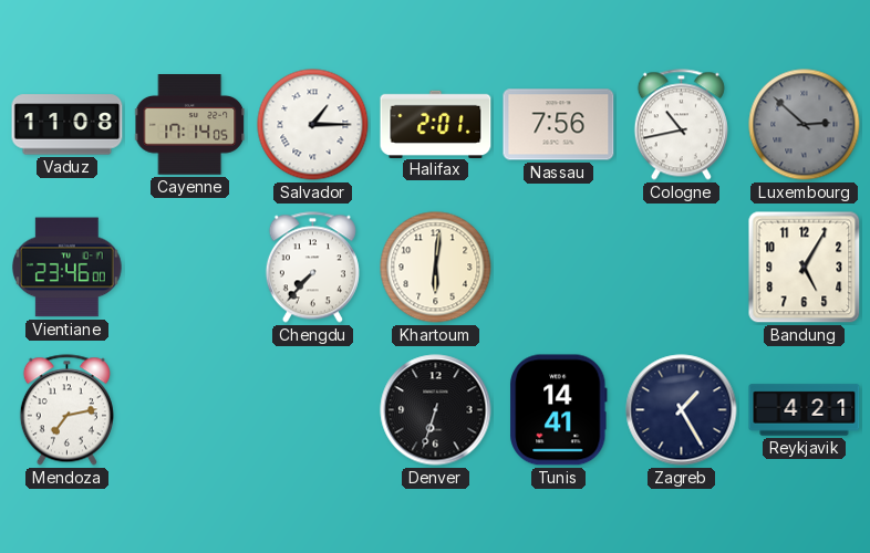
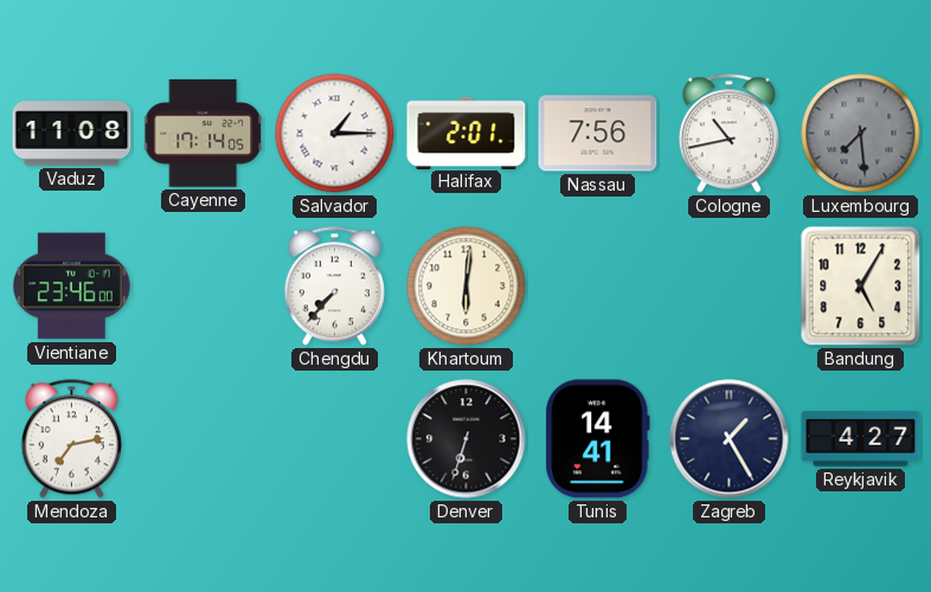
Luxembourg: 2:52 -> 7:29
Reykjavik: 4:21 -> 4:27
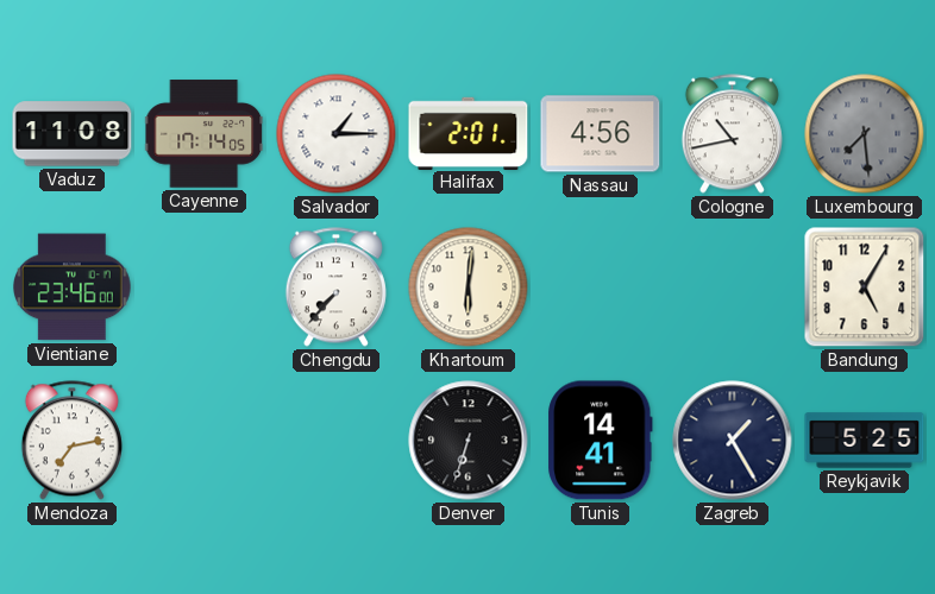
Nassau: 7:56 -> 4:56
Reykjavik: 4:27 -> 5:25
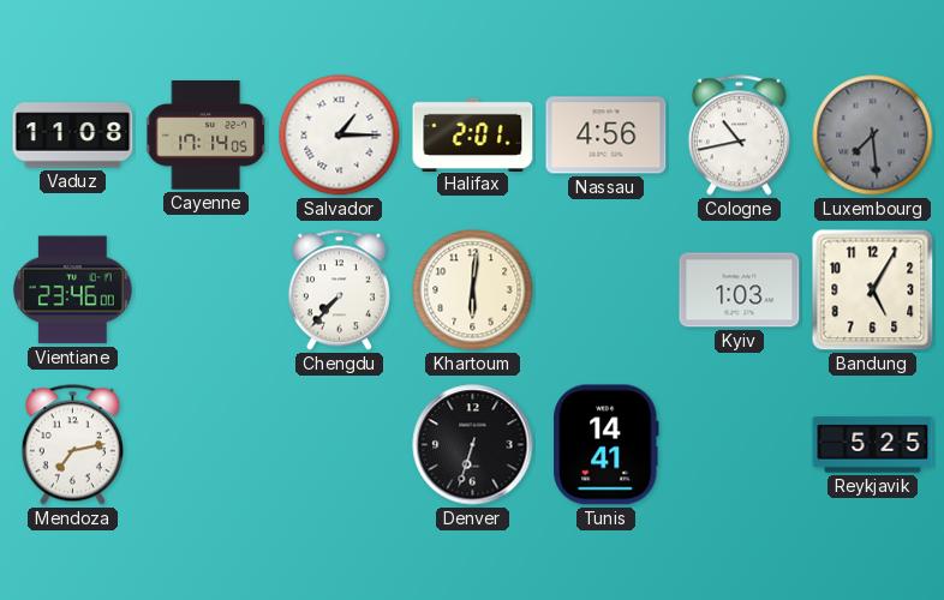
Kyiv: none -> 1:03
Zagreb: 1:25 -> none
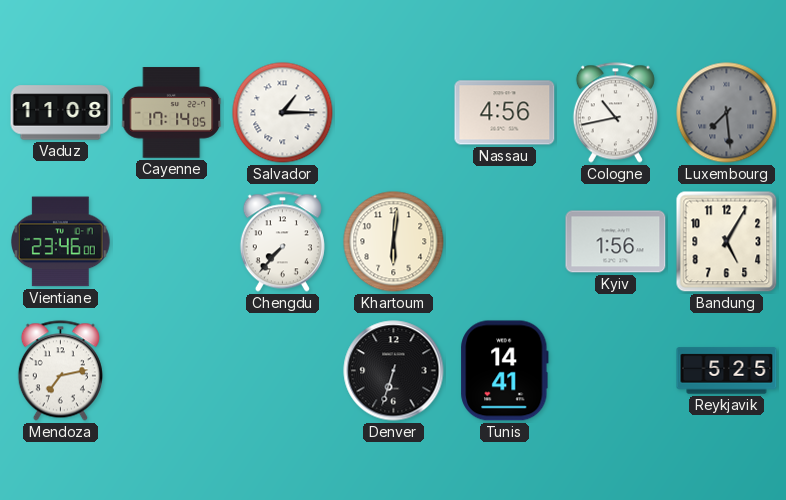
Halifax: 2:01 -> none
Kyiv: 1:03 -> 1:56
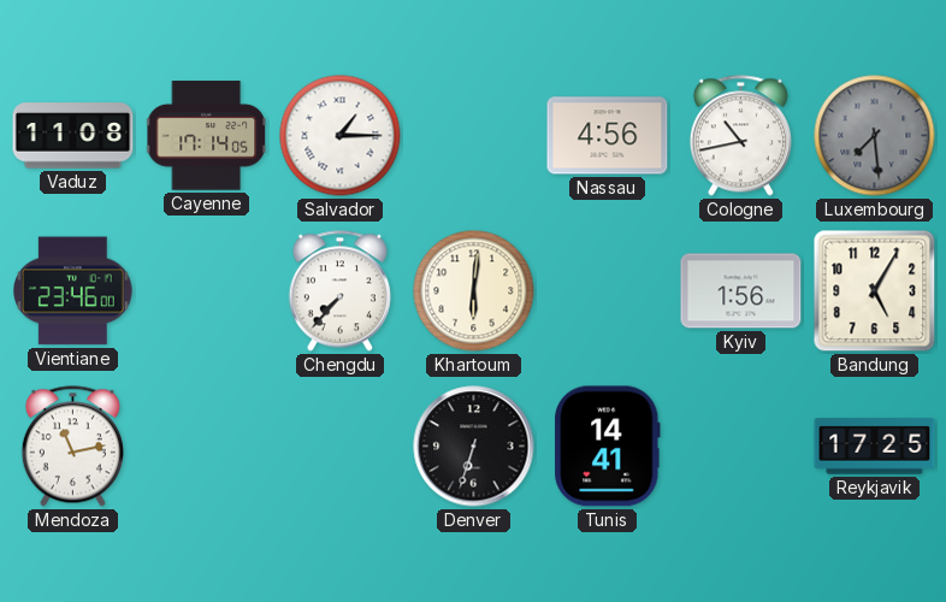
Mendoza: 7:13 -> 11:13
Reykjavik: 5:25 -> 17:25
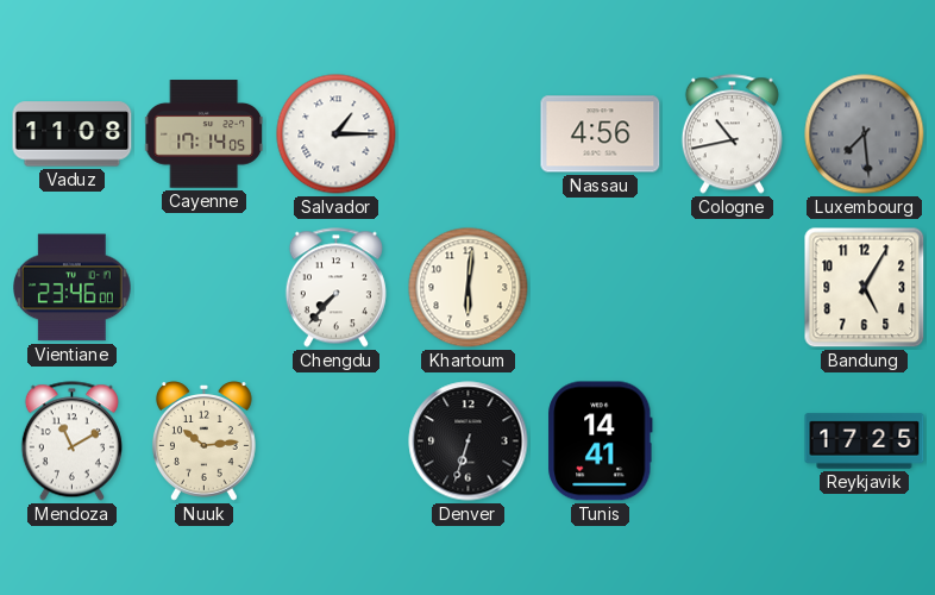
Kyiv: 1:56 -> none
Mendoza: 11:13 -> 11:10
Nuuk: none -> 10:14
